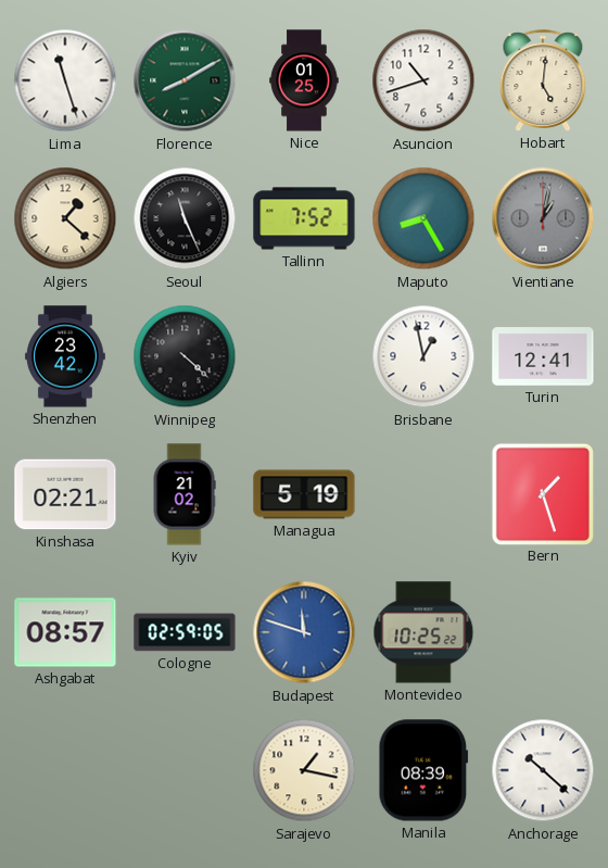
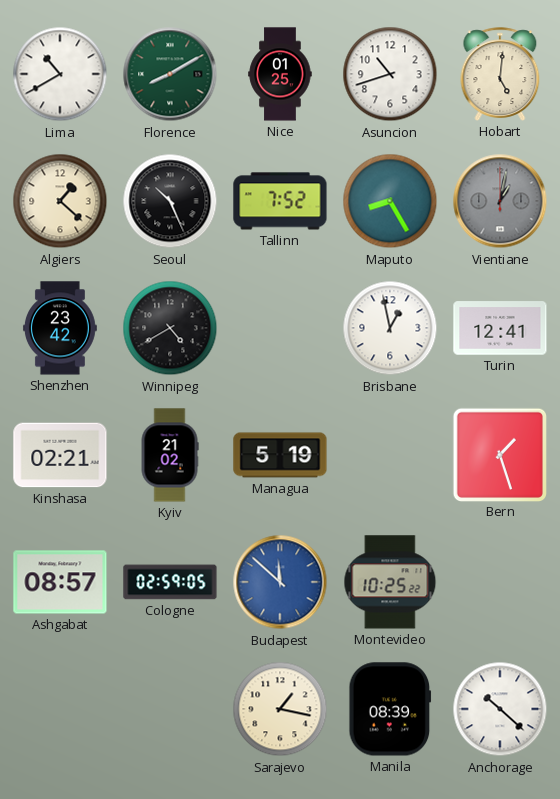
Lima: 11:27 -> 10:40
Seoul: 11:26 -> 10:26
Winnipeg: 4:22 -> 4:40
Budapest: 11:48 -> 11:52
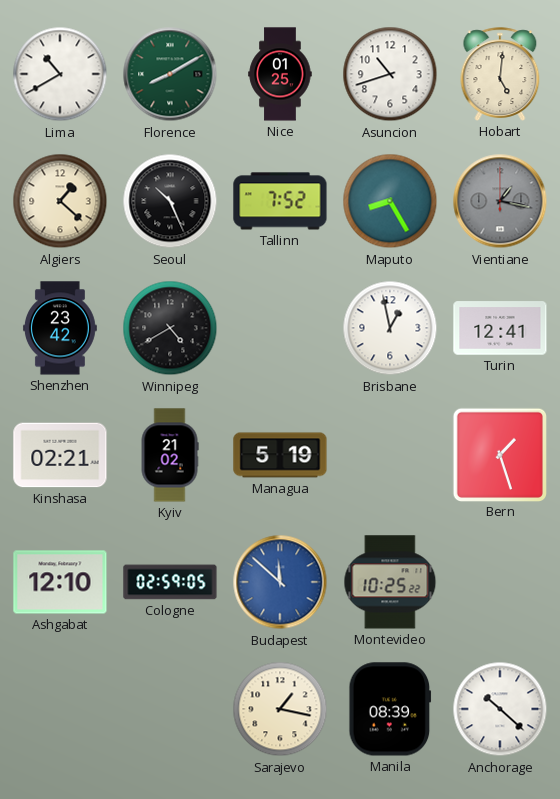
Vientiane: 1:02 -> 1:17
Ashgabat: 08:57 -> 12:10
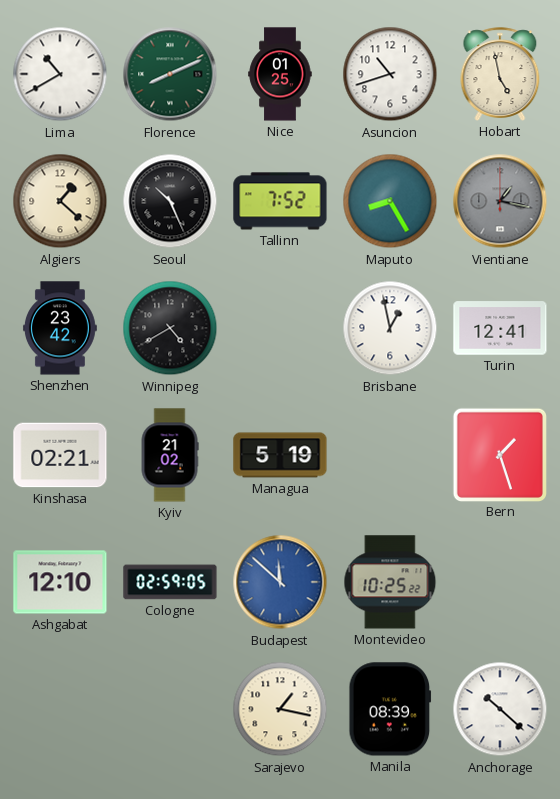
Florence: 8:10 -> 8:11
Hobart: 5:01 -> 4:58
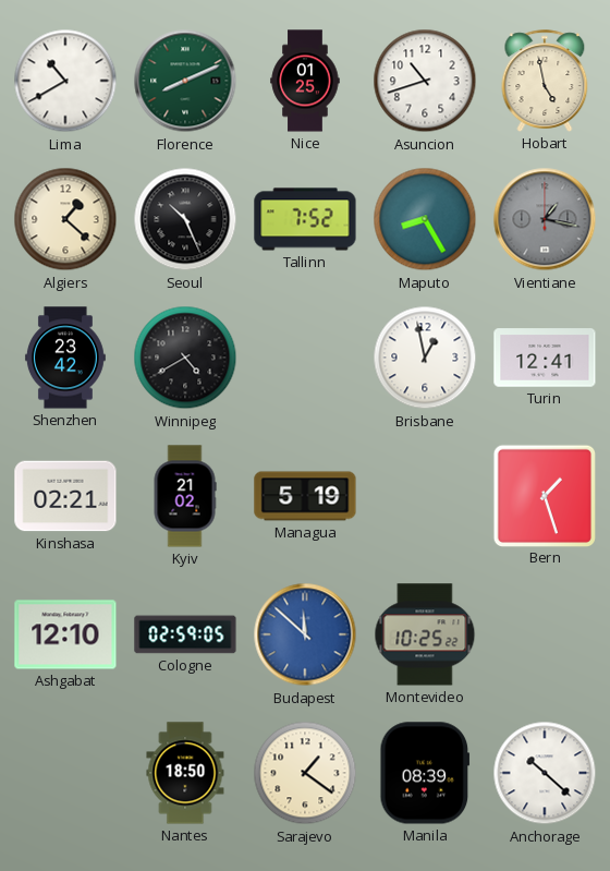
Nantes: none -> 18:50
Sarajevo: 1:17 -> 1:21
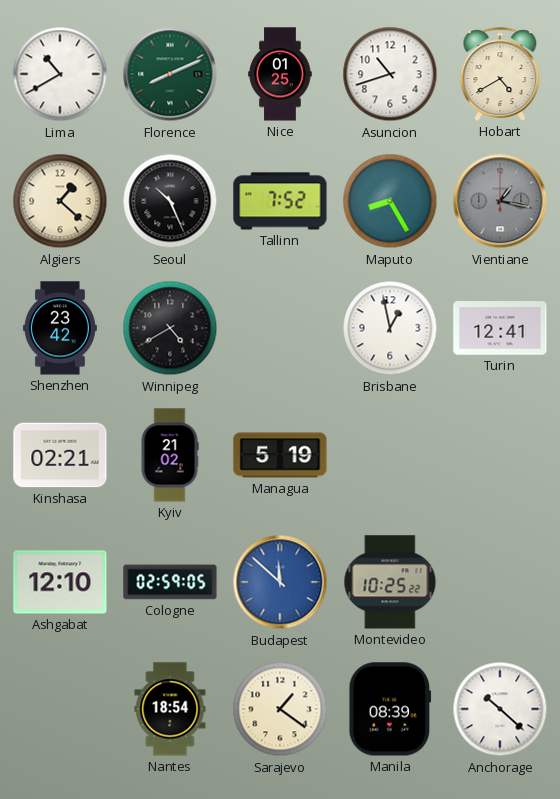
Hobart: 4:58 -> 4:40
Bern: 1:27 -> none
Nantes: 18:50 -> 18:54
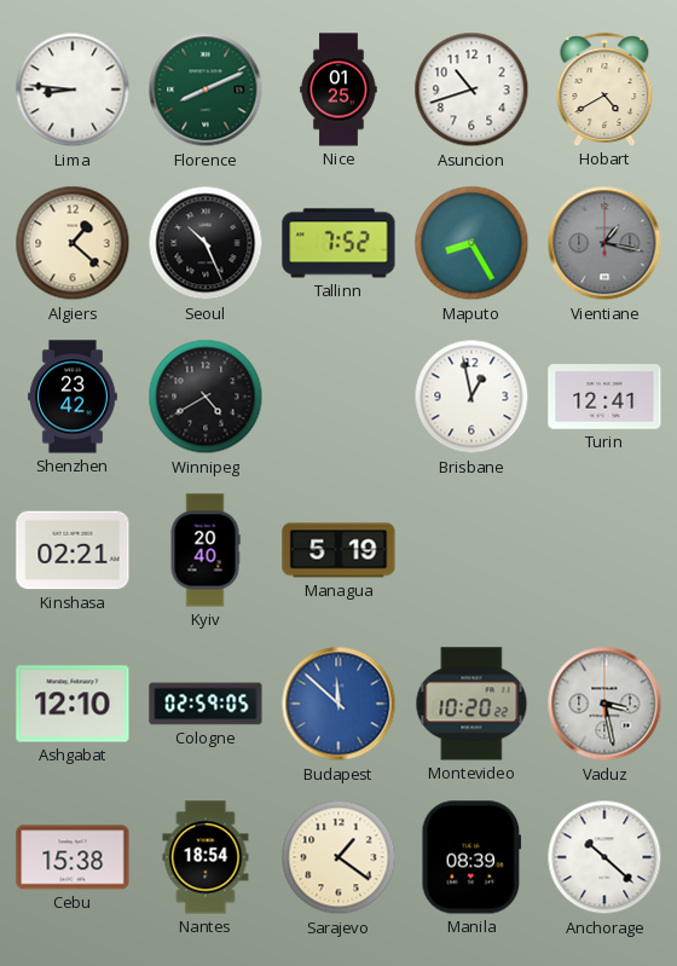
Lima: 10:40 -> 8:46
Kyiv: 21:02 -> 20:40
Montevideo: 10:25 -> 10:20
Vaduz: none -> 3:28
Cebu: none -> 15:38
